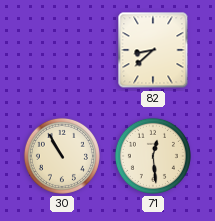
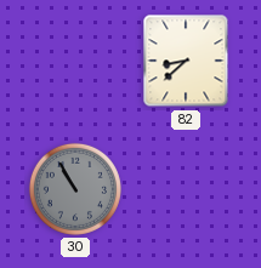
30 dial: cream -> grey
71: 12:29 -> none
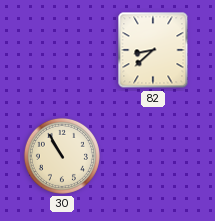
30 dial: grey -> cream
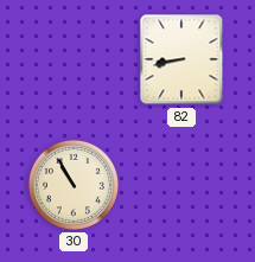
82: 8:38 -> 8:43
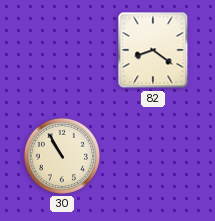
82: 8:43 -> 8:21
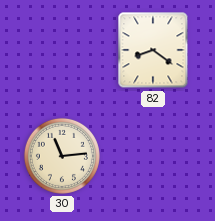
30: 10:55 -> 11:14
